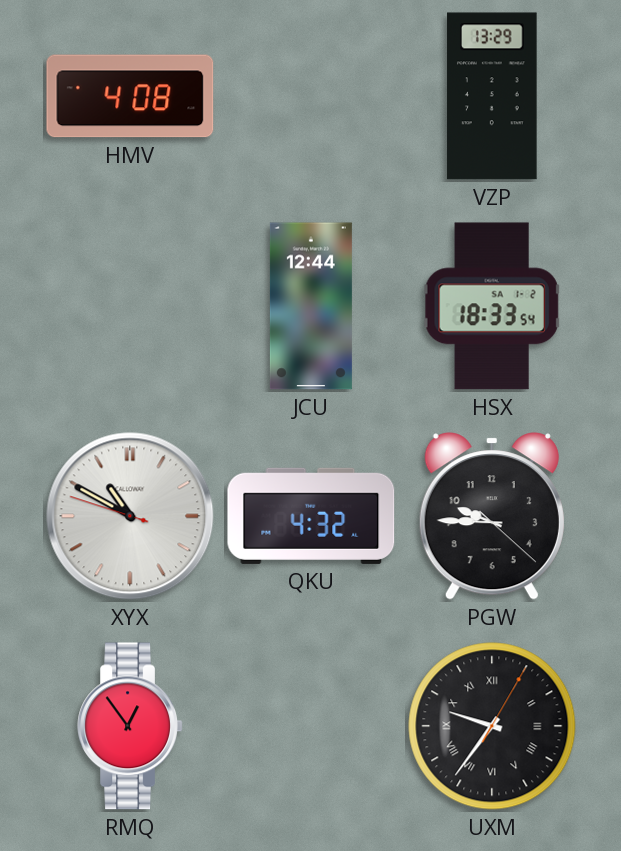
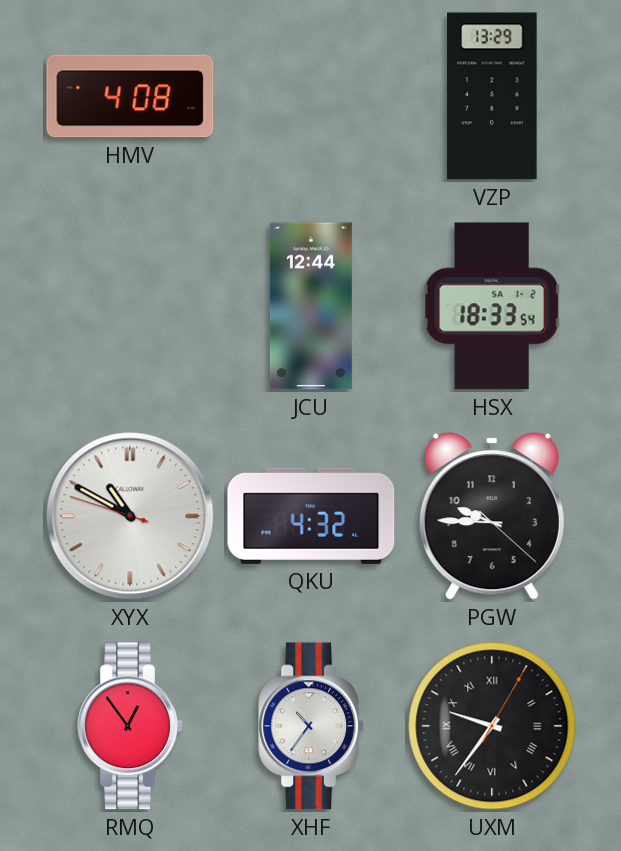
XHF: none -> 10:36
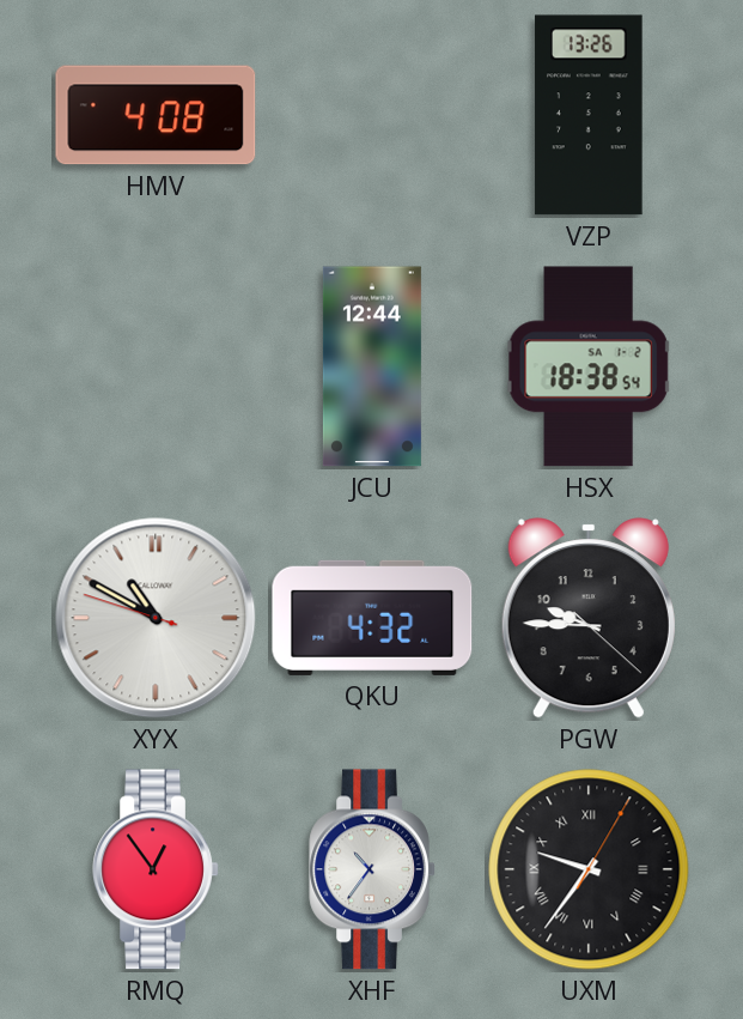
VZP: 13:29 -> 13:26
HSX: 18:33 -> 18:38
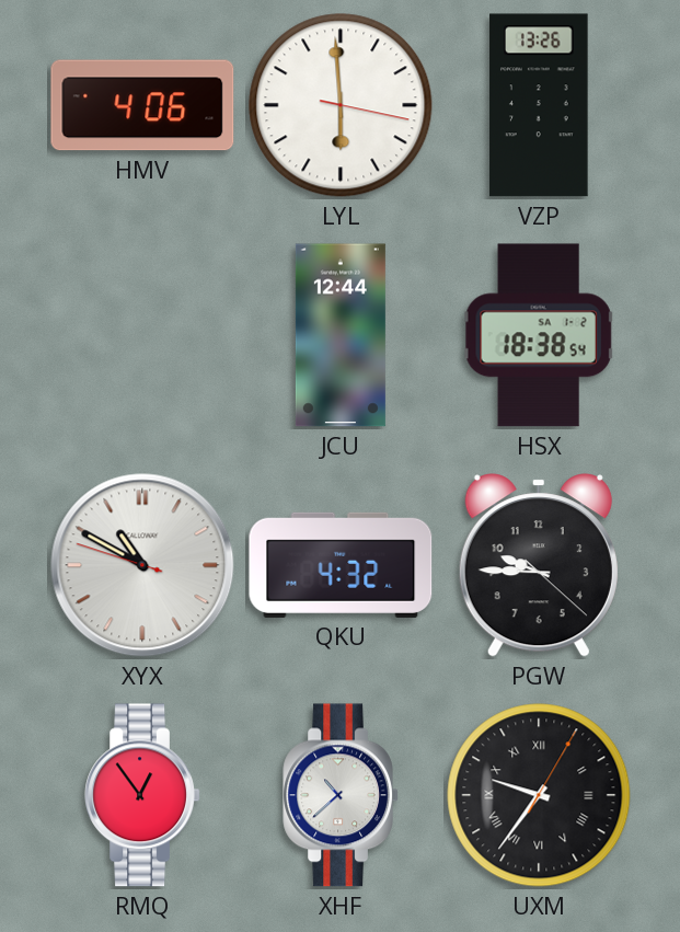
HMV: 4:08 -> 4:06
LYL: none -> 5:59
XHF: 10:36 -> 10:38
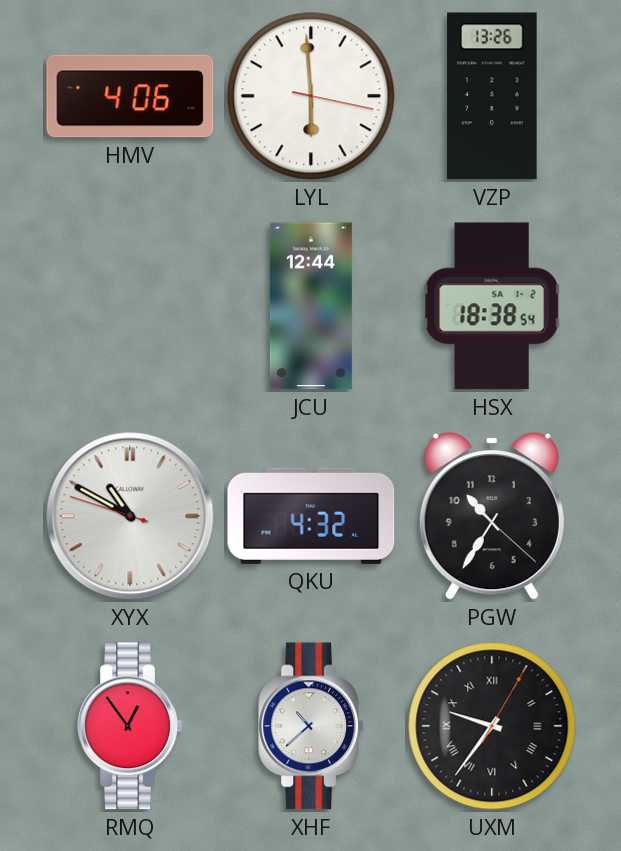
PGW: 9:45 -> 10:35
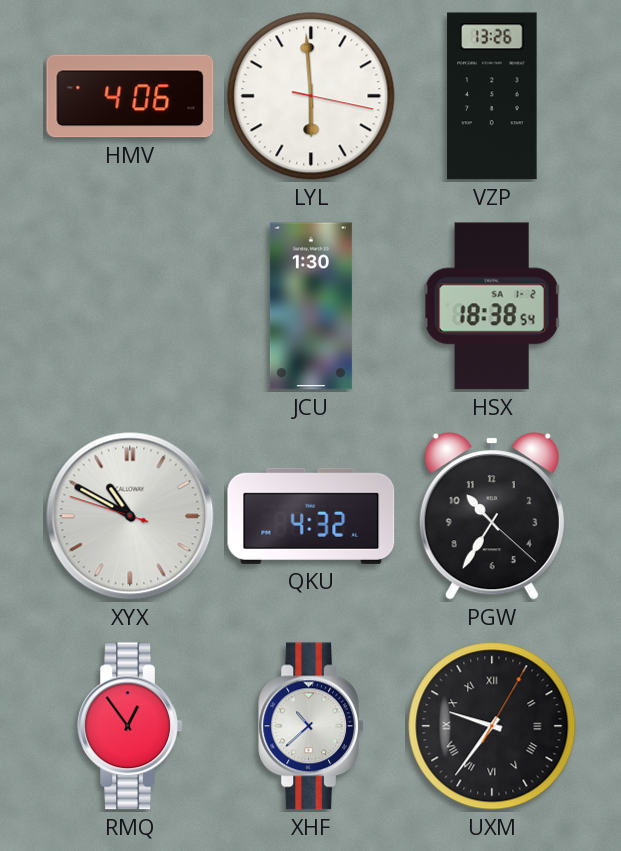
JCU: 12:44 -> 1:30
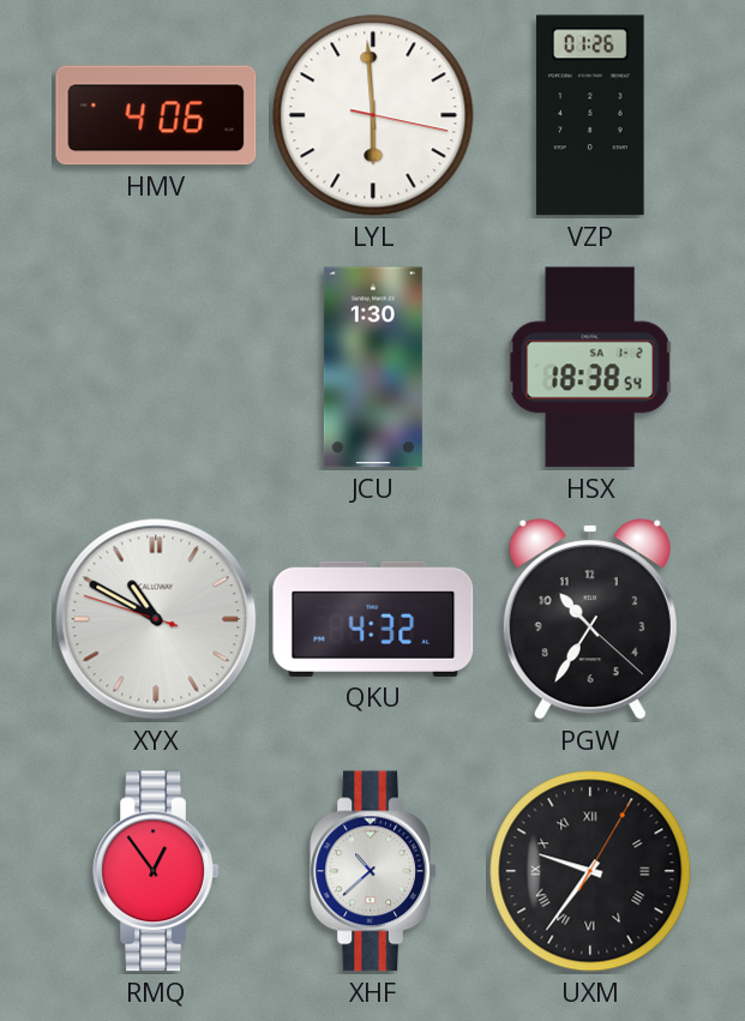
VZP: 13:26 -> 01:26
